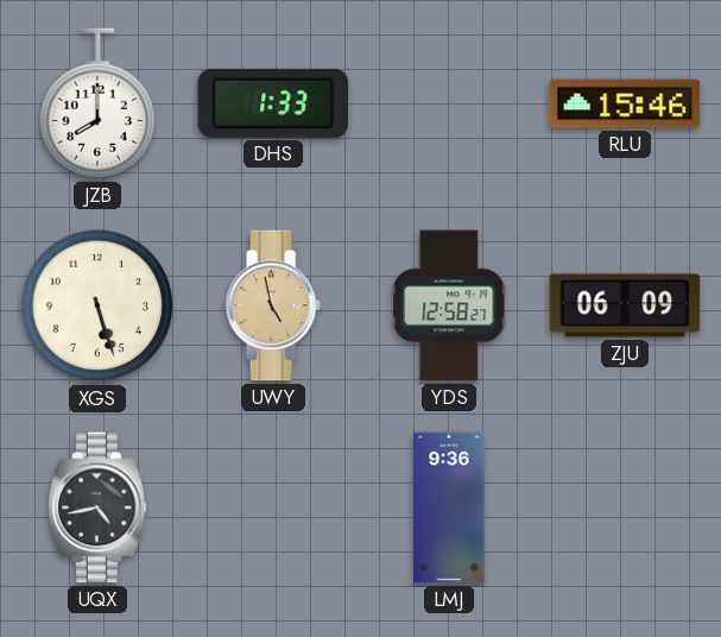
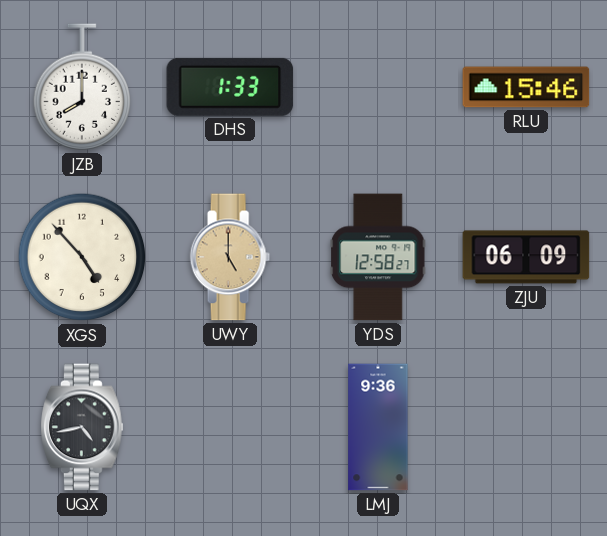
XGS: 5:27 -> 4:53
UWY: 4:58 -> 5:00
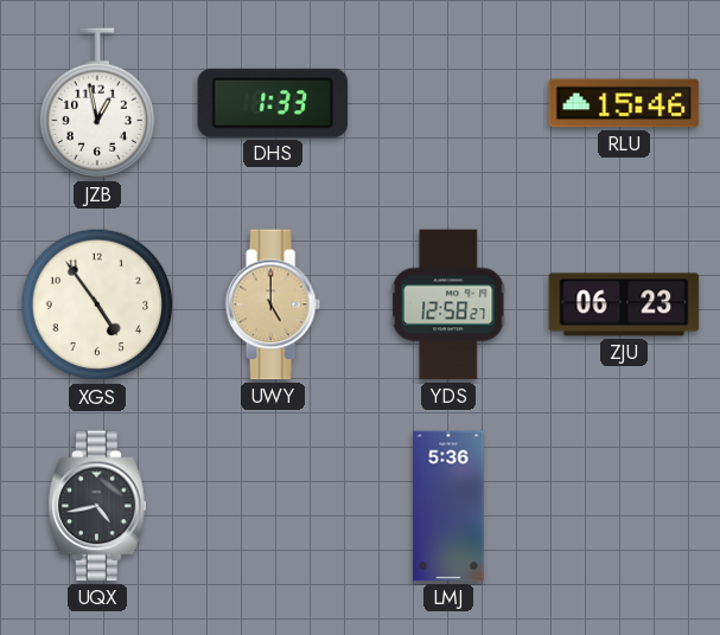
JZB: 8:00 -> 12:58
XGS: 4:53 -> 4:54
ZJU: 06:09 -> 06:23
LMJ: 9:36 -> 5:36
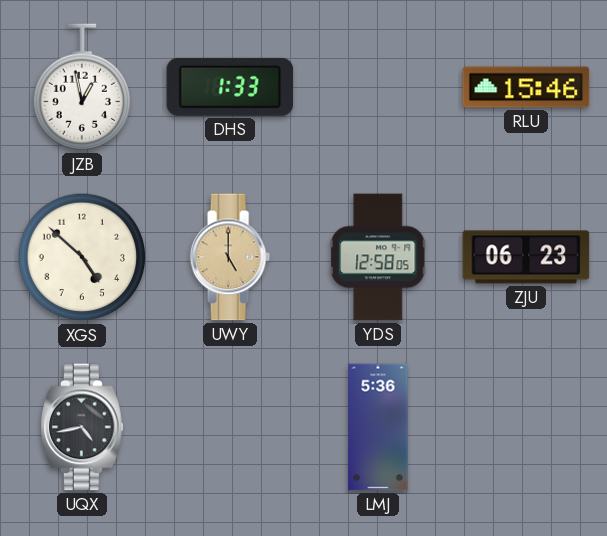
XGS: 4:54 -> 4:52
YDS: 12:58:27 -> 12:58:05
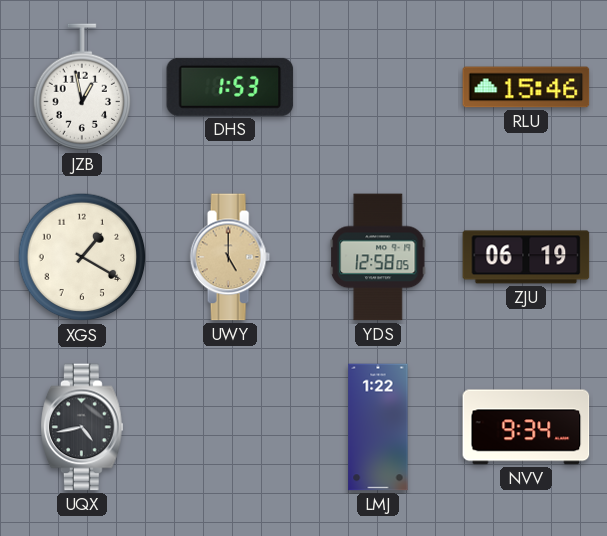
DHS: 1:33 -> 1:53
XGS: 4:52 -> 1:20
ZJU: 06:23 -> 06:19
LMJ: 5:36 -> 1:22
NVV: none -> 9:34
